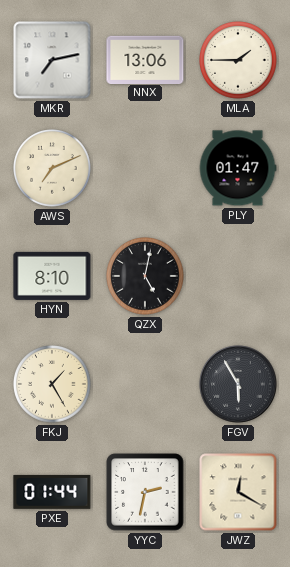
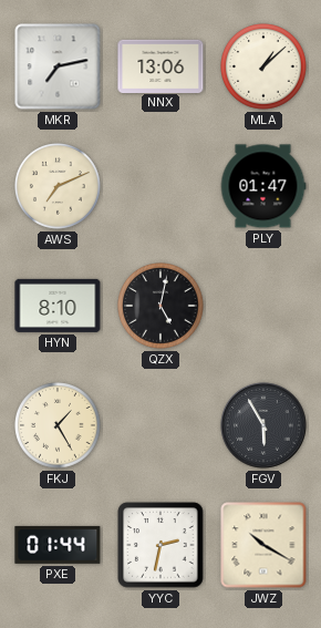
MLA: 1:45 -> 1:08
JWZ: 12:20 -> 10:20
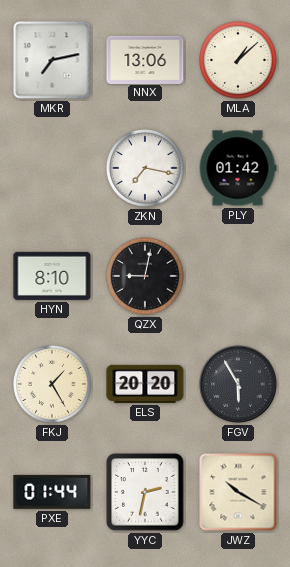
AWS: 7:11 -> none
ZKN: none -> 7:17
PLY: 01:47 -> 01:42
QZX: 5:02 -> 9:02
ELS: none -> 20:20
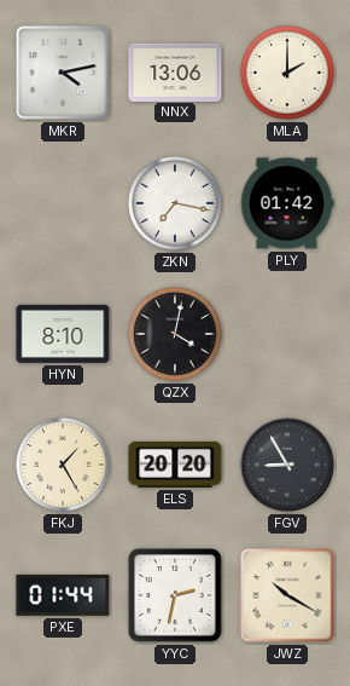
MKR: 7:13 -> 4:13
MLA: 1:08 -> 2:00
QZX: 9:02 -> 4:02
FGV: 5:55 -> 8:55
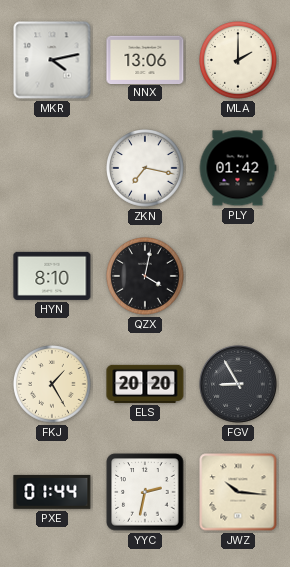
JWZ: 10:20 -> 10:16
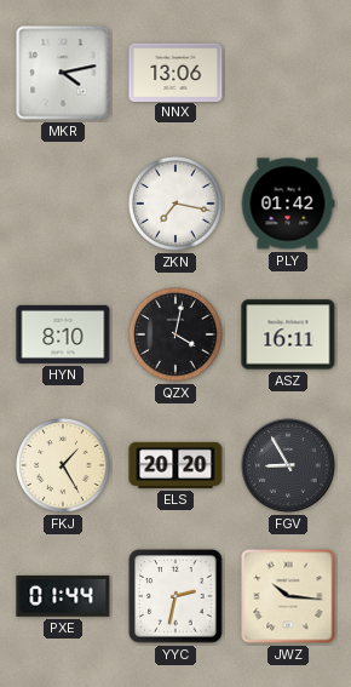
MLA: 2:00 -> none
ASZ: none -> 16:11
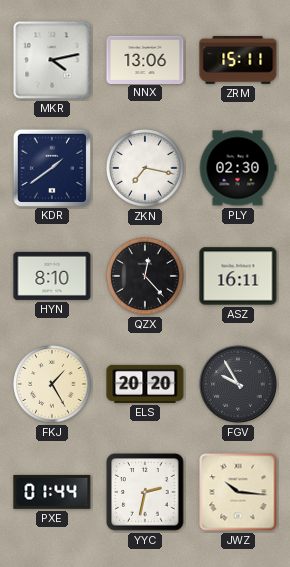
ZRM: none -> 15:11
KDR: none -> 1:39
PLY: 01:42 -> 02:30
QZX: 4:02 -> 12:23
FGV: 8:55 -> 9:55
